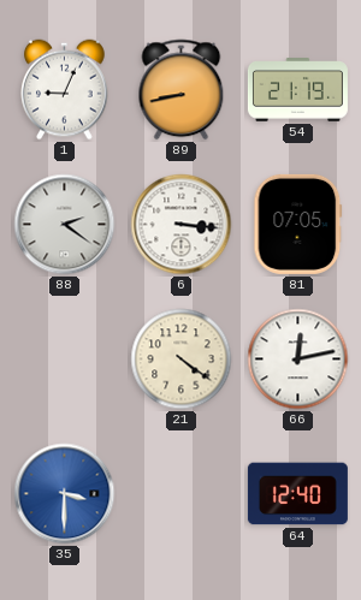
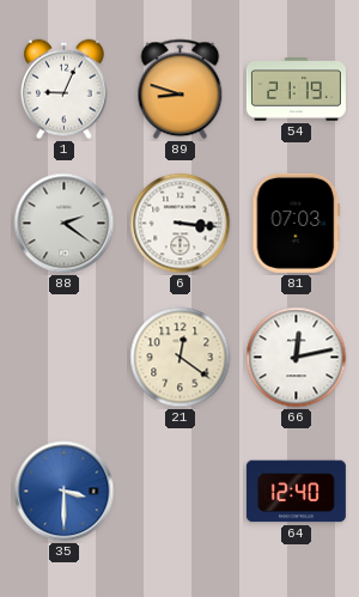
89: 8:43 -> 8:48
81: 07:05 -> 07:03
21: 4:21 -> 12:21
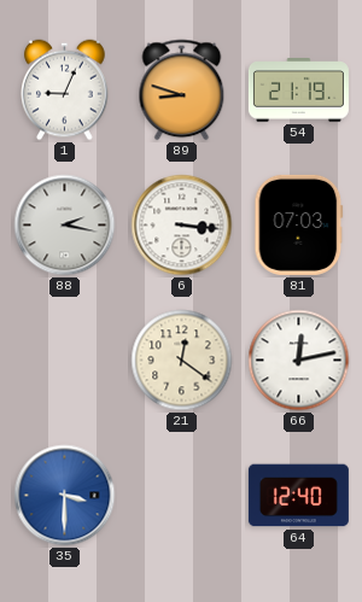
88: 2:21 -> 2:17
